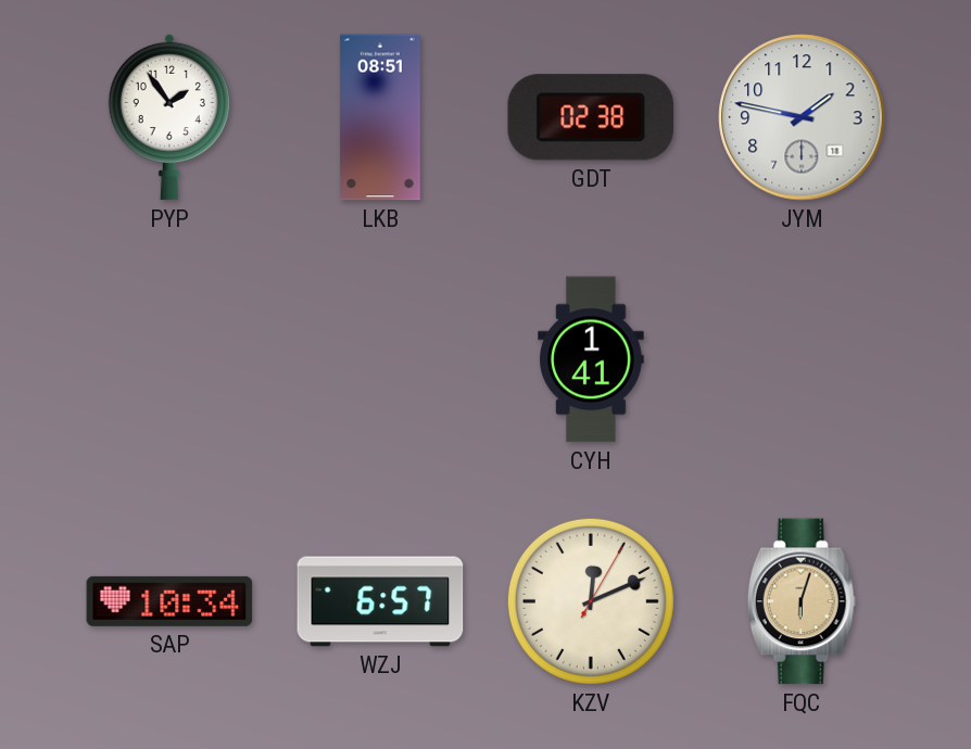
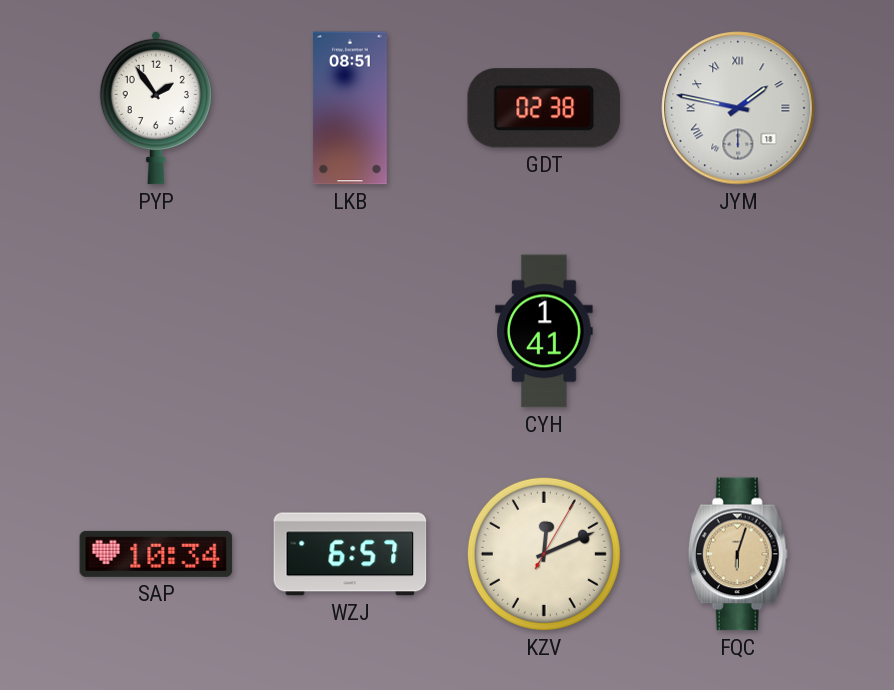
JYM numerals: Arabic -> Roman
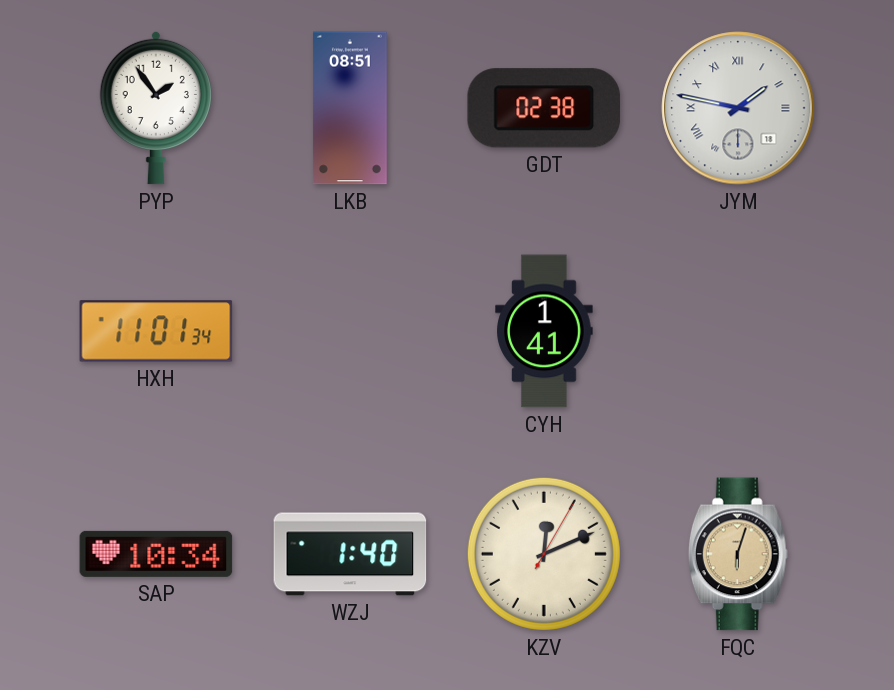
HXH: none -> 11:01
WZJ: 6:57 -> 1:40
